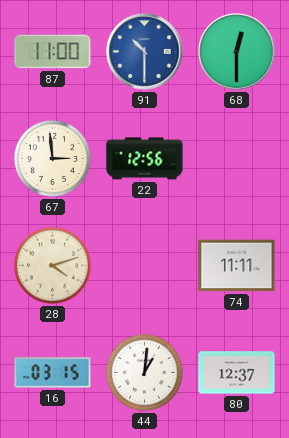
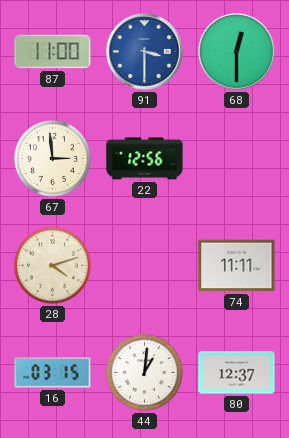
91: 10:30 -> 3:30
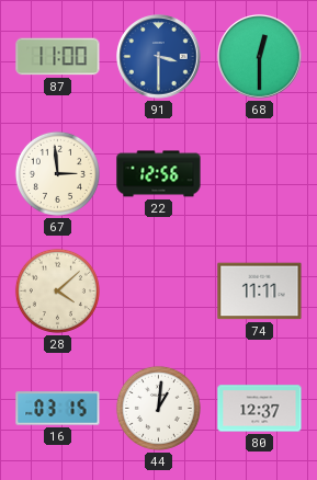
28: 4:12 -> 4:08
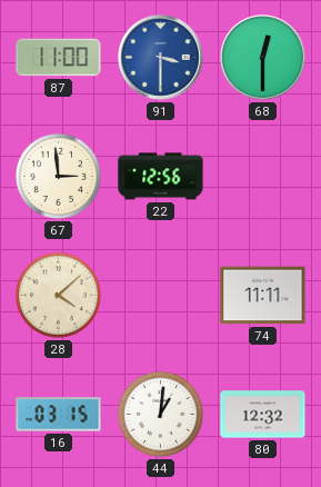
80: 12:37 -> 12:32
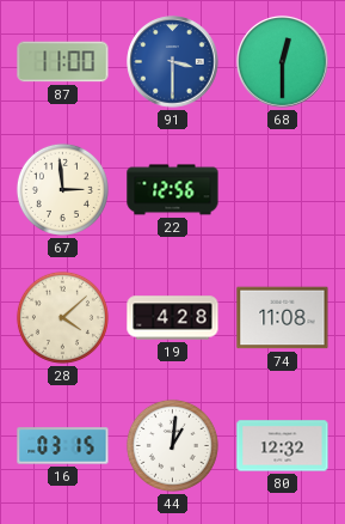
19: none -> 4:28
74: 11:11 -> 11:08
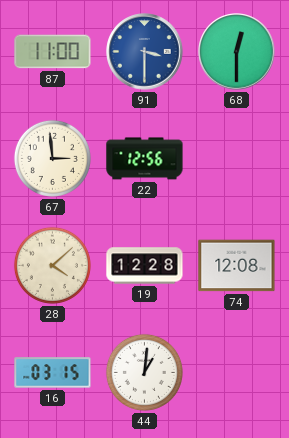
19: 4:28 -> 12:28
74: 11:08 -> 12:08
80: 12:32 -> none
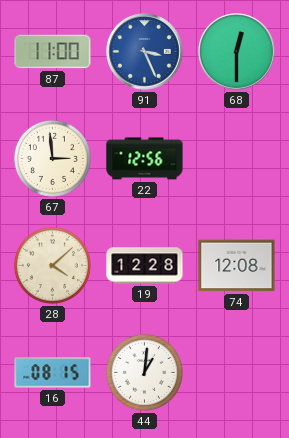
91: 3:30 -> 3:26
16: 03:15 -> 08:15
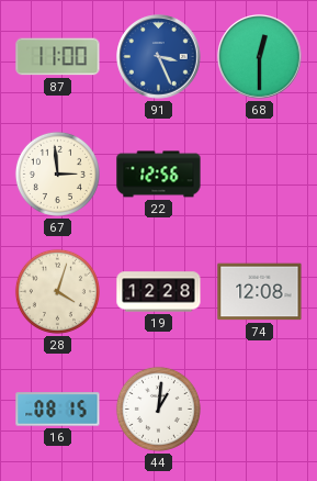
28: 4:08 -> 4:03
